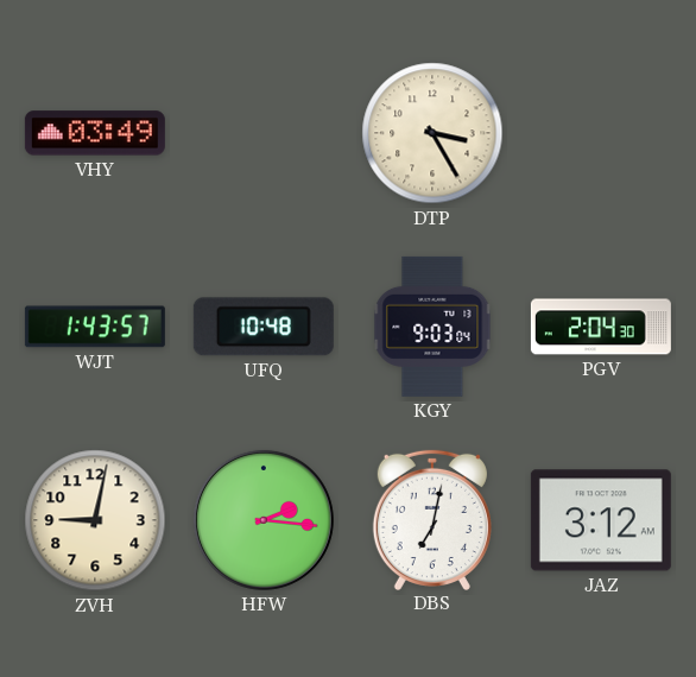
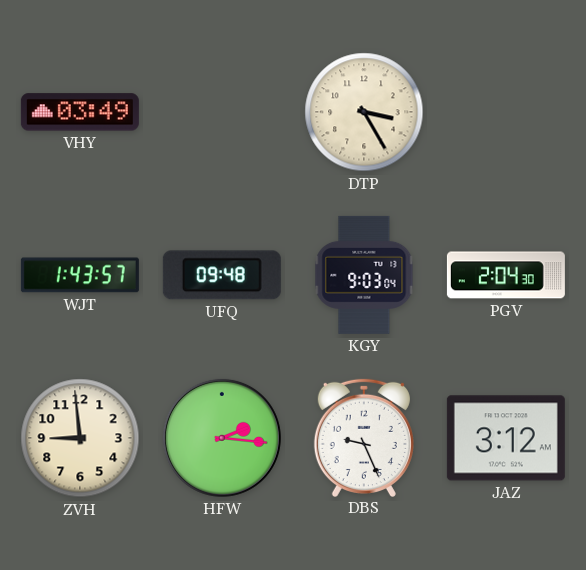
UFQ: 10:48 -> 09:48
ZVH: 9:02 -> 8:59
DBS: 7:02 -> 9:26
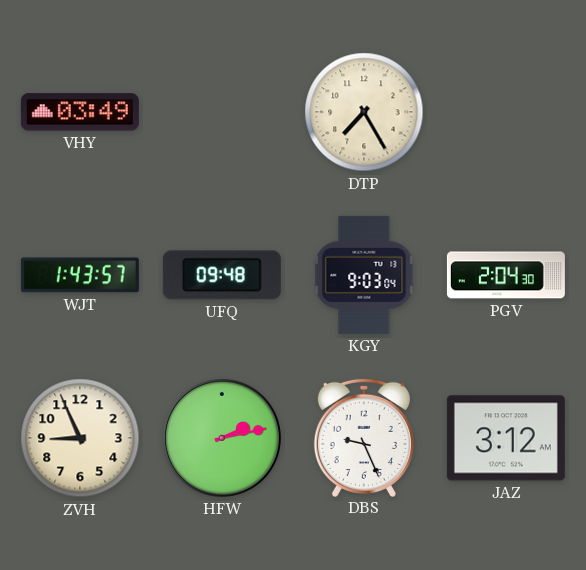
DTP: 3:25 -> 7:25
ZVH: 8:59 -> 8:56
HFW: 2:16 -> 2:13
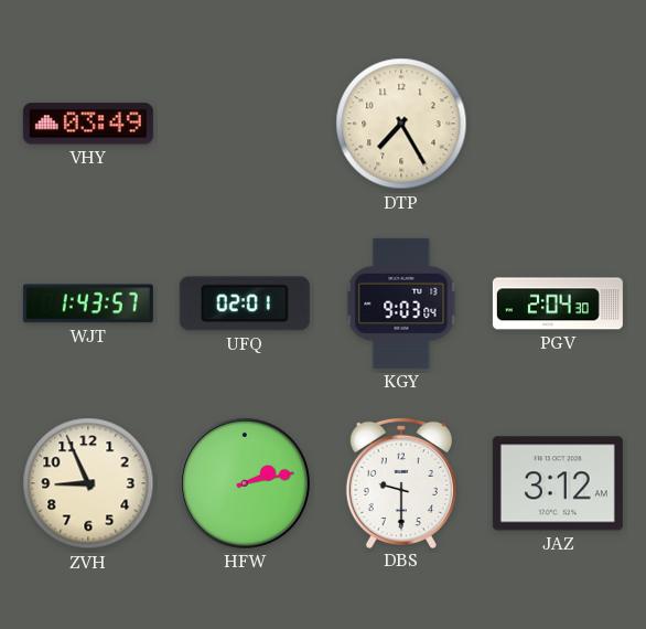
UFQ: 09:48 -> 02:01
DBS: 9:26 -> 9:30
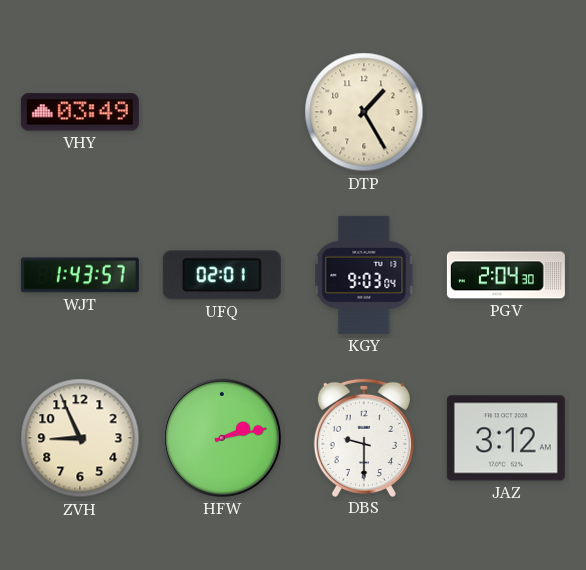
DTP: 7:25 -> 1:25
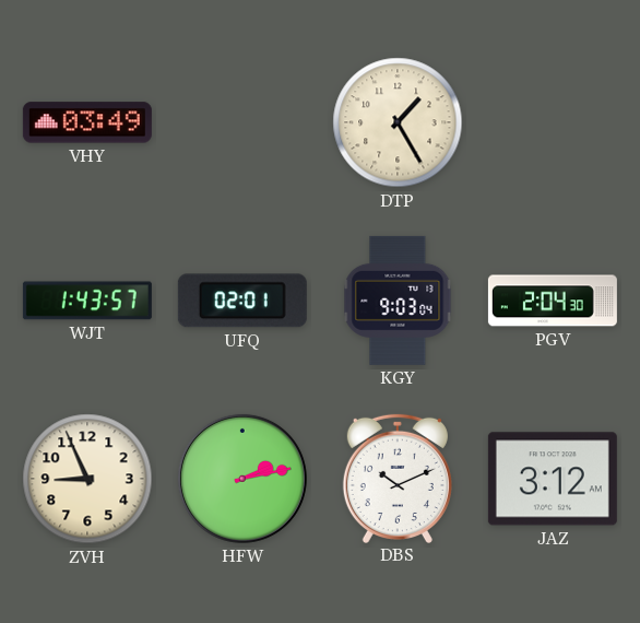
DBS: 9:30 -> 10:11
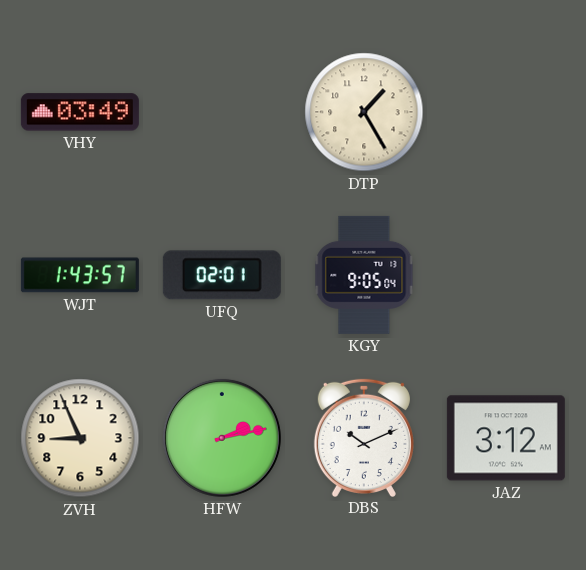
KGY: 9:03 -> 9:05
PGV: 2:04 -> none
